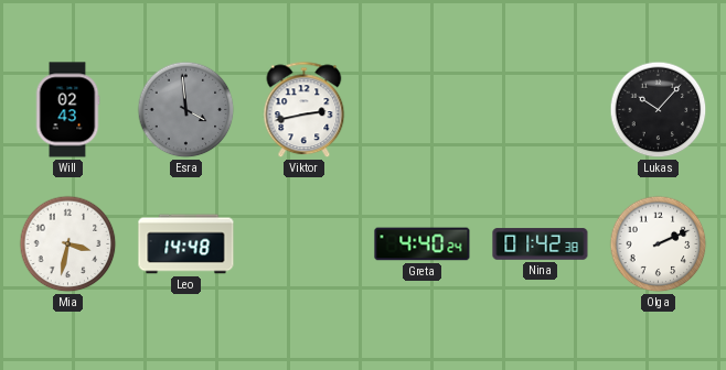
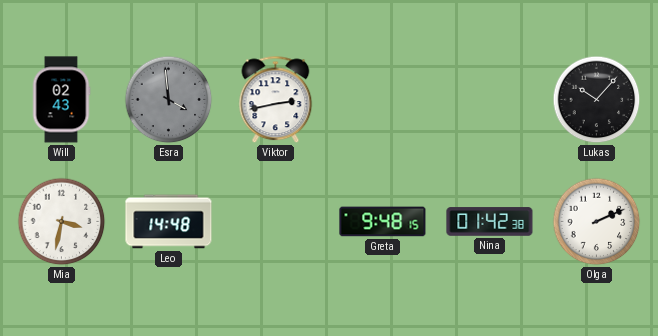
Greta: 4:40 -> 9:48
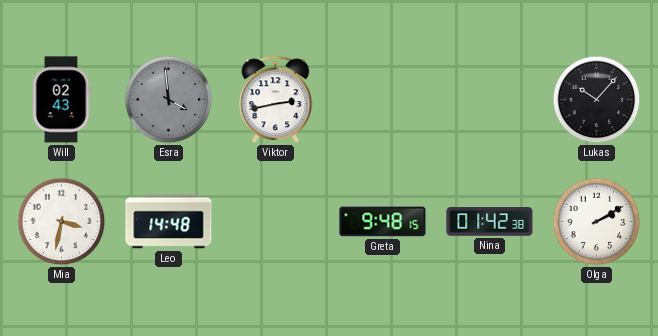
Olga: 2:11 -> 2:10
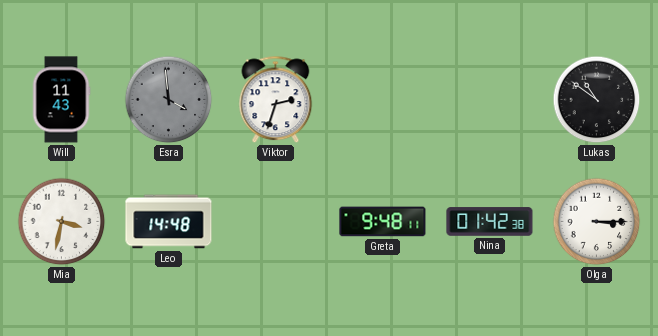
Will: 02:43 -> 11:43
Viktor: 2:43 -> 2:33
Lukas: 10:07 -> 10:51
Greta: 9:48:15 -> 9:48:11
Olga: 2:10 -> 3:15
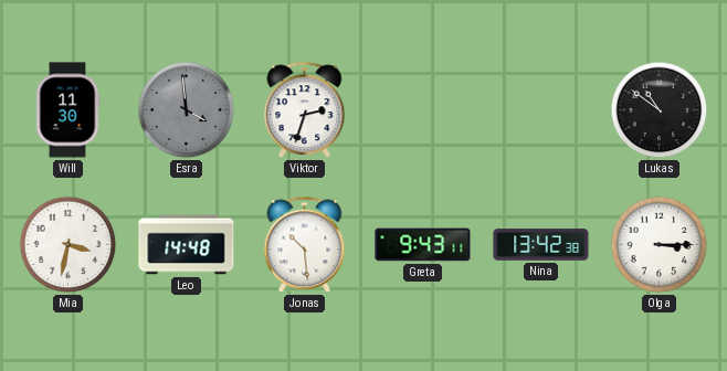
Will: 11:43 -> 11:30
Jonas: none -> 10:29
Greta: 9:48 -> 9:43
Nina: 01:42 -> 13:42
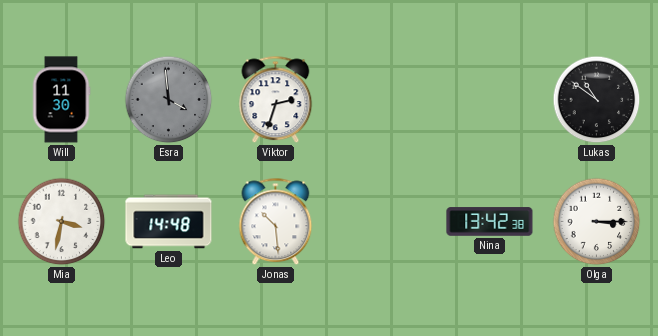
Greta: 9:43 -> none
